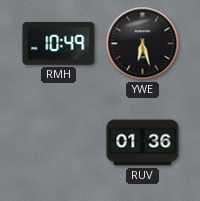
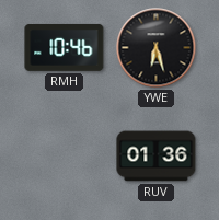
RMH: 10:49 -> 10:46
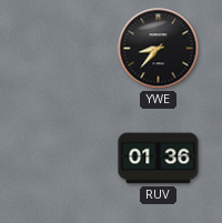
RMH: 10:46 -> none
YWE: 6:27 -> 8:37
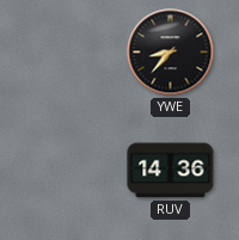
RUV: 01:36 -> 14:36
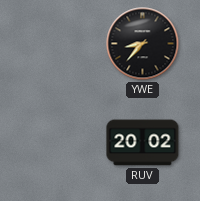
RUV: 14:36 -> 20:02
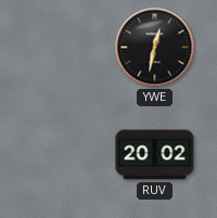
YWE: 8:37 -> 12:32
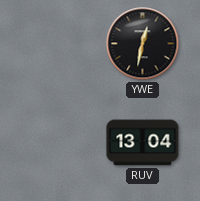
RUV: 20:02 -> 13:04
